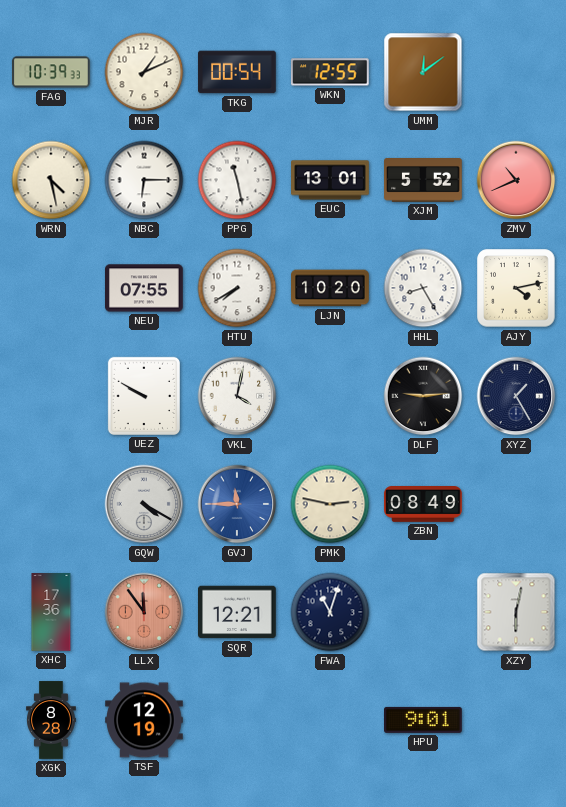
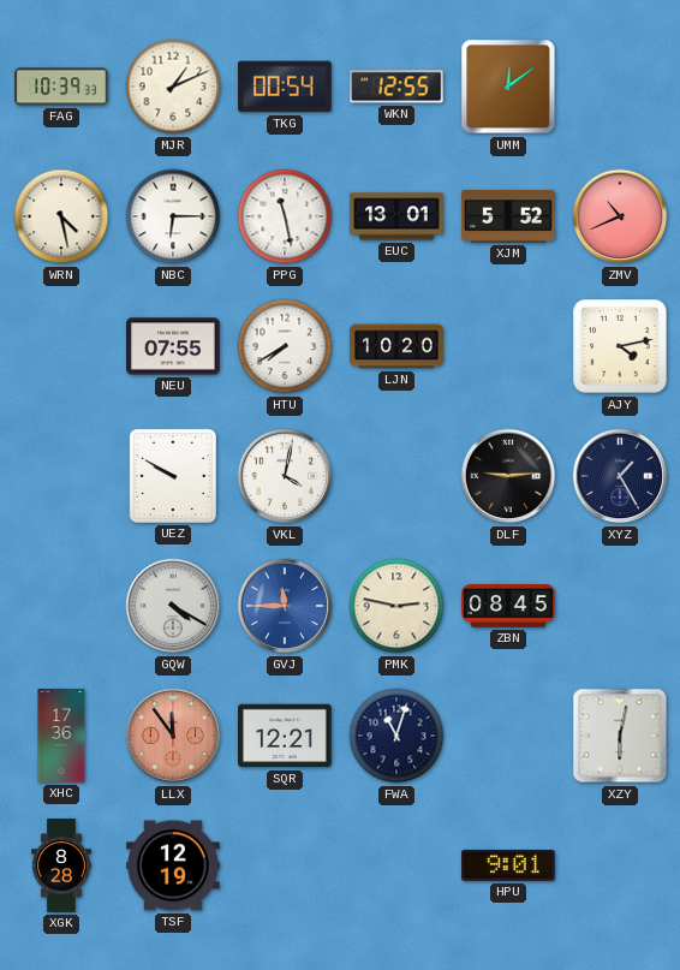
HHL: 8:25 -> none
ZBN: 08:49 -> 08:45
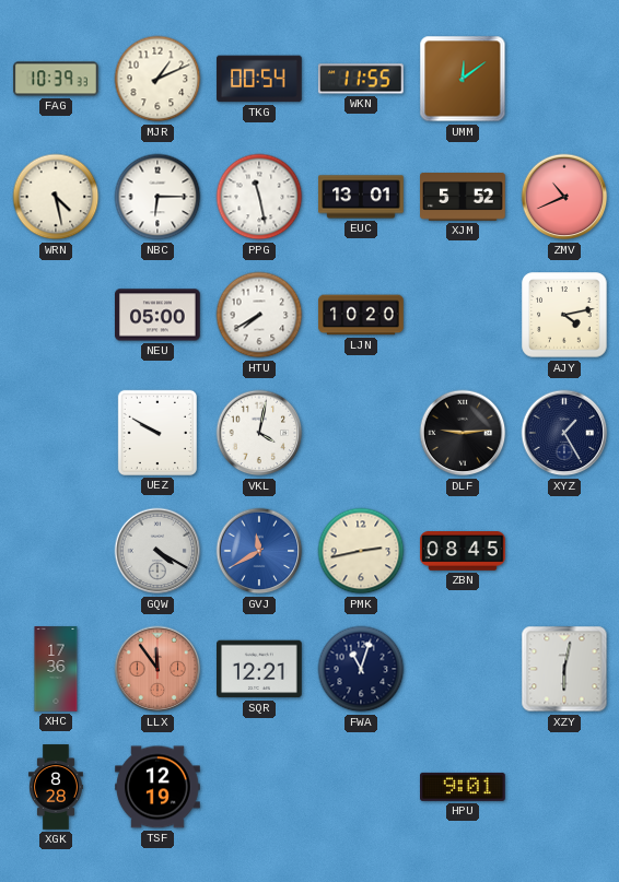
WKN: 12:55 -> 11:55
NEU: 07:55 -> 05:00
GVJ: 11:45 -> 11:40
PMK: 2:47 -> 2:43
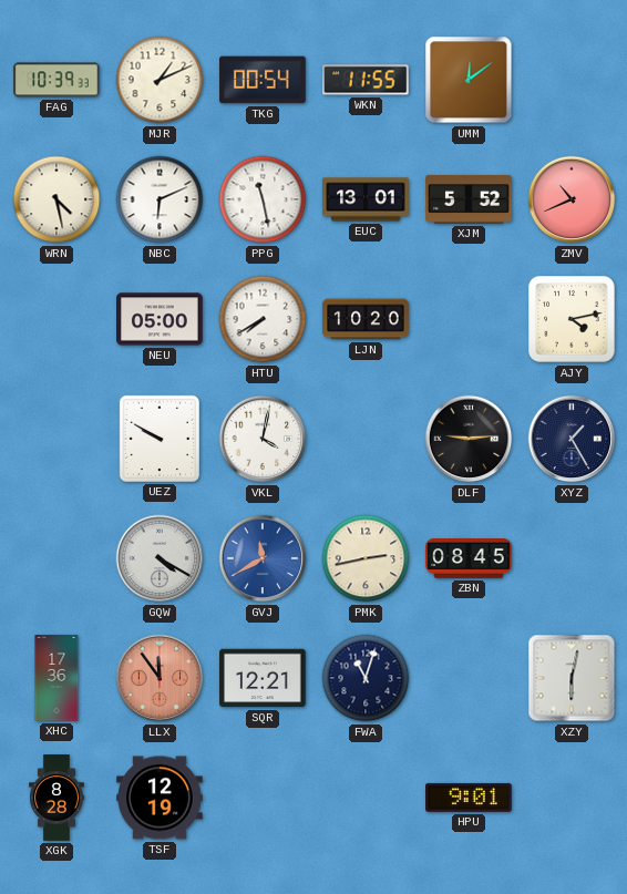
NBC: 6:15 -> 6:11
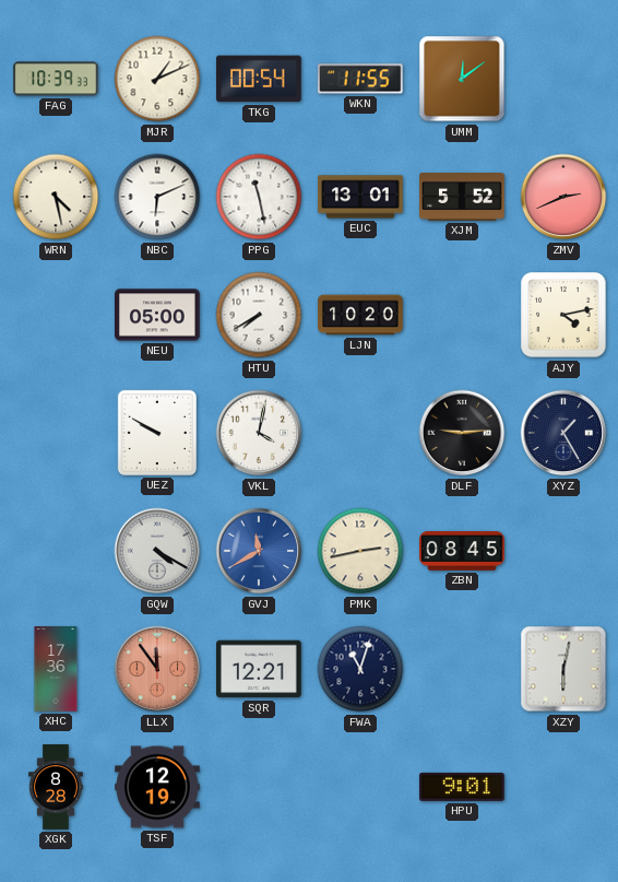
ZMV: 10:41 -> 2:41
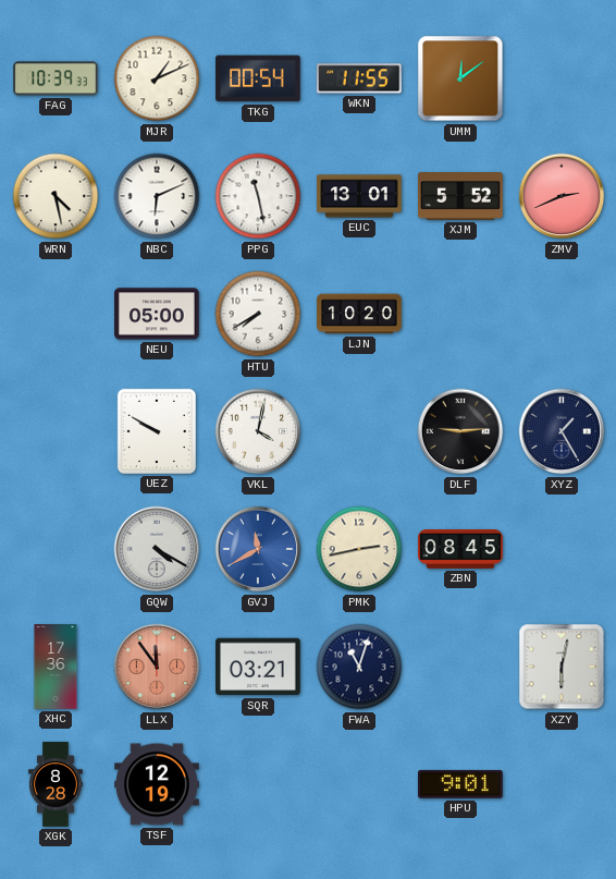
AJY: 4:13 -> none
SQR: 12:21 -> 03:21
